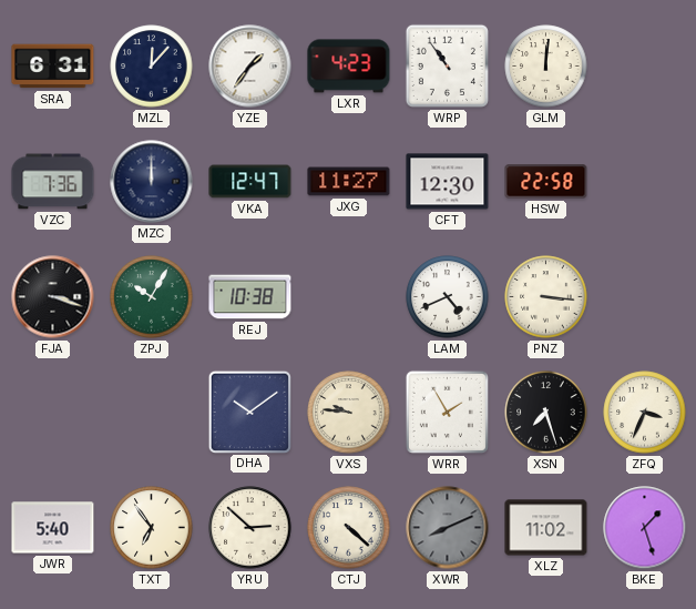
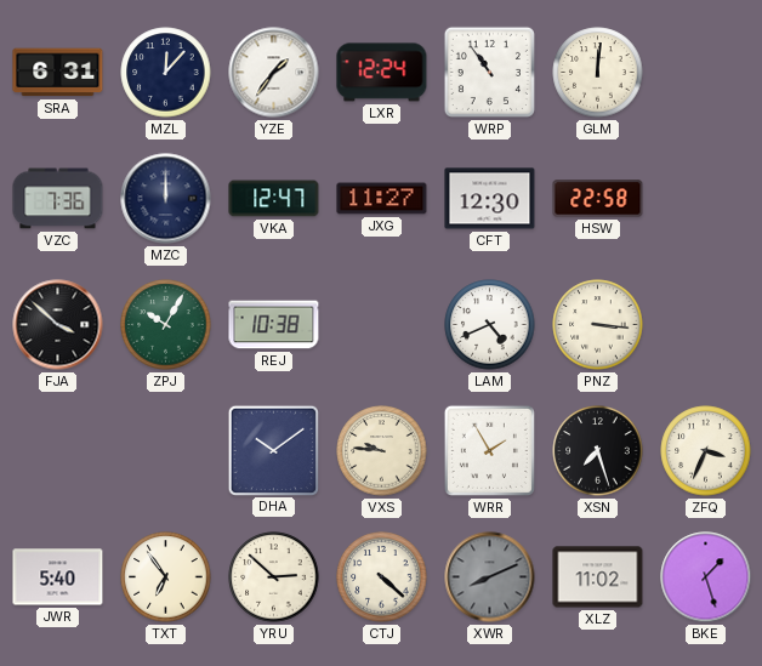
LXR: 4:23 -> 12:24
FJA: 3:18 -> 3:52
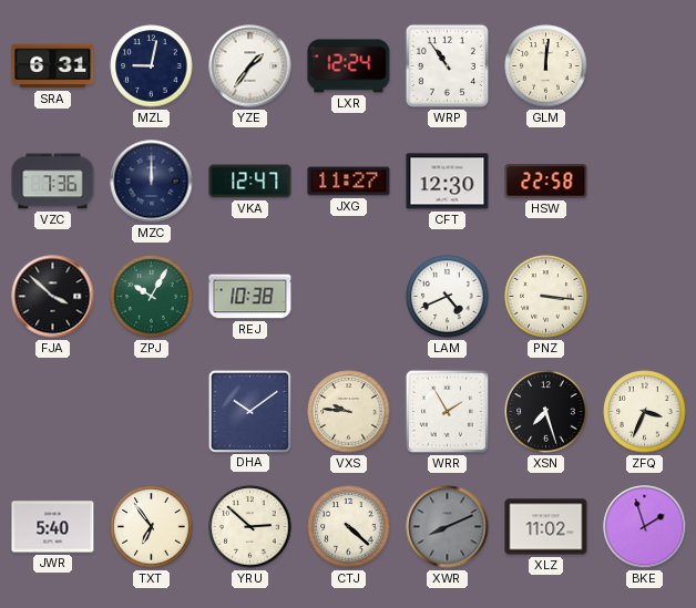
MZL: 12:07 -> 9:02
BKE: 1:27 -> 1:57
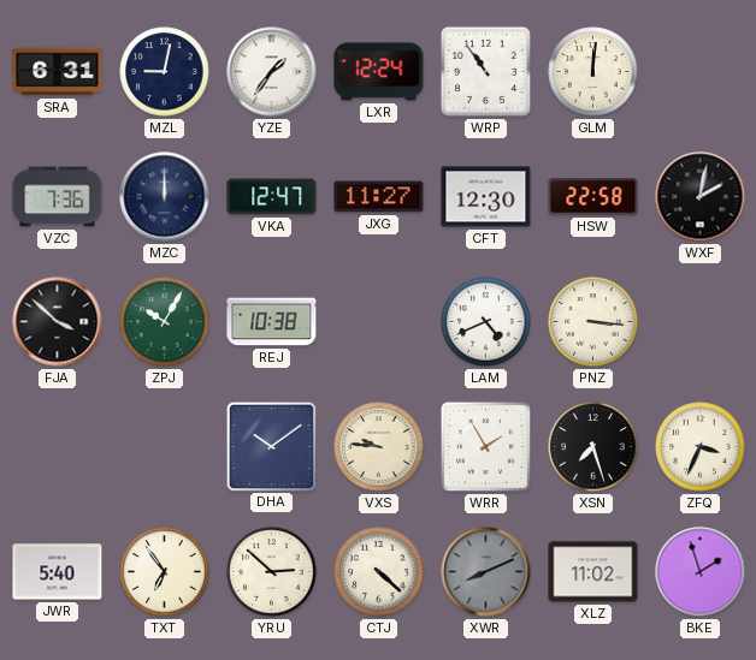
WXF: none -> 2:02
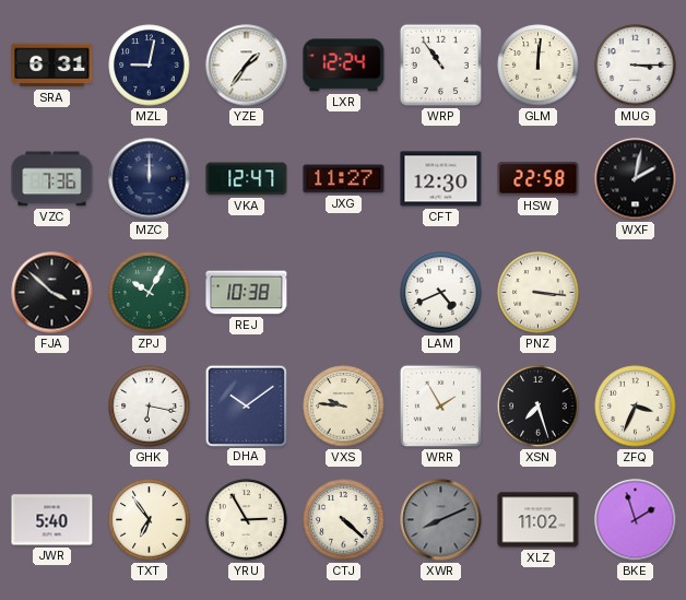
MUG: none -> 3:15
GHK: none -> 6:17
YRU: 2:52 -> 2:55
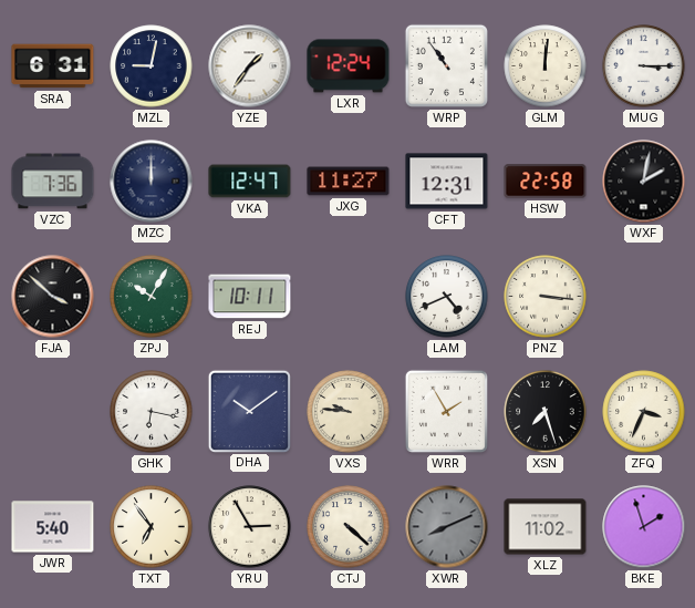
CFT: 12:30 -> 12:31
REJ: 10:38 -> 10:11
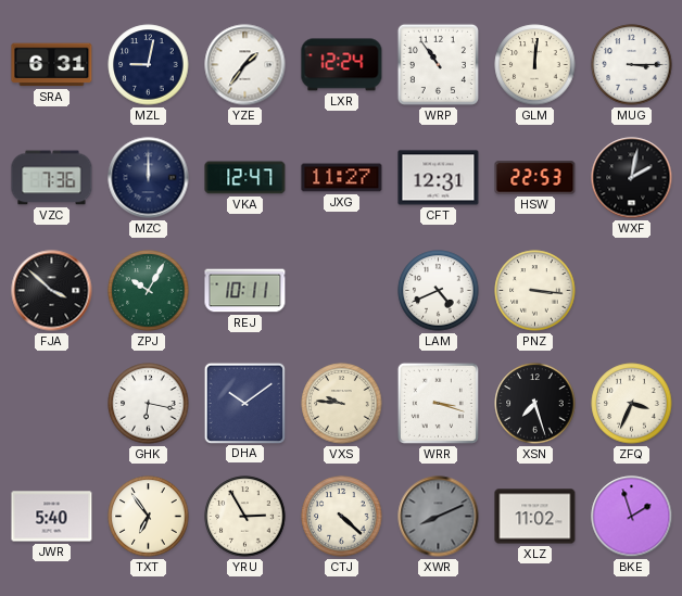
HSW: 22:58 -> 22:53
WRR: 1:55 -> 3:18
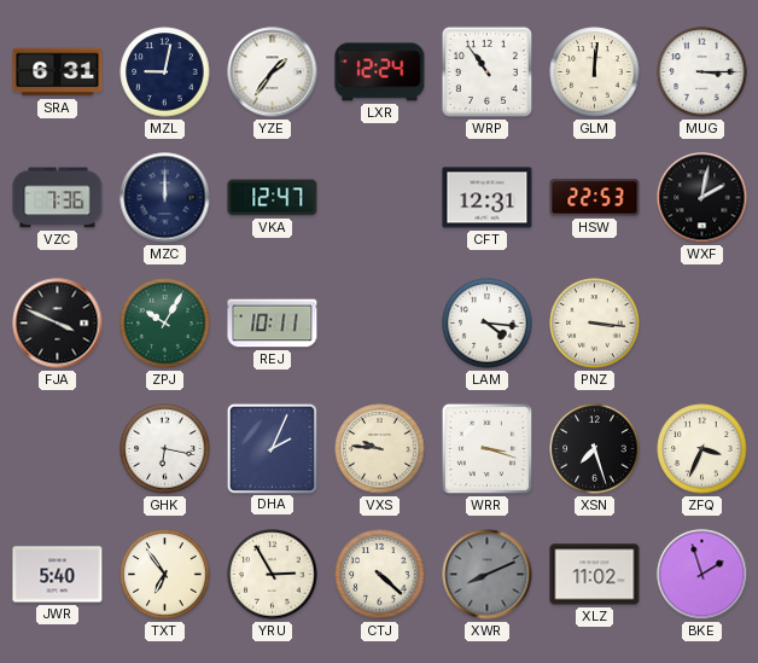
JXG: 11:27 -> none
FJA: 3:52 -> 3:49
LAM: 4:41 -> 4:16
DHA: 10:09 -> 2:04
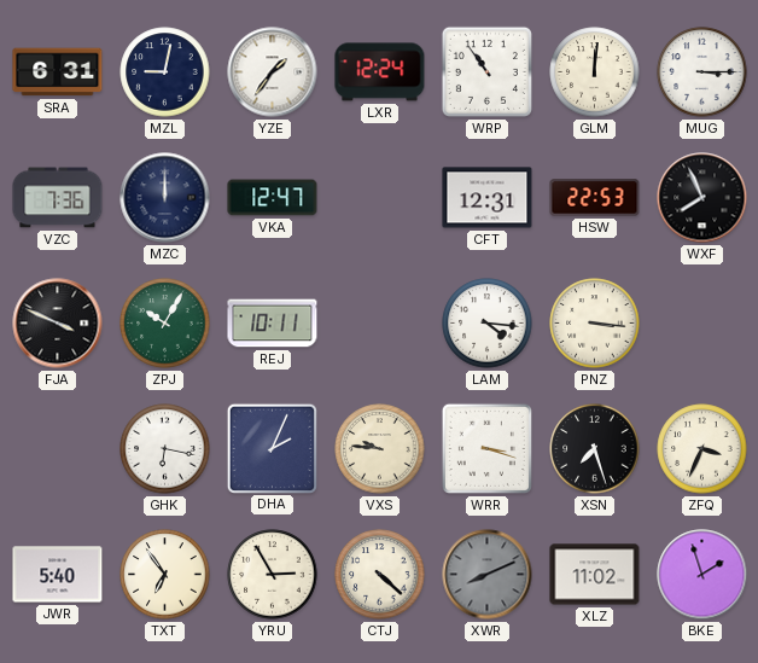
WXF: 2:02 -> 7:56
